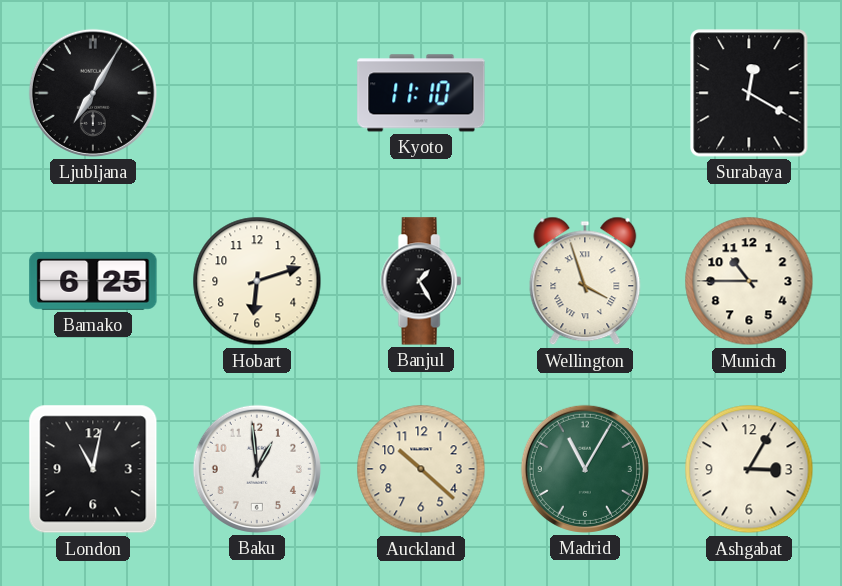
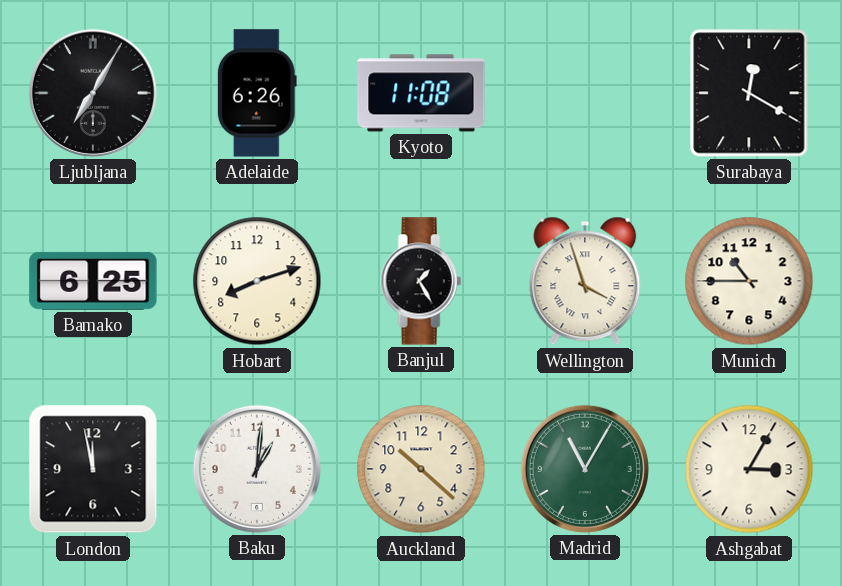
Adelaide: none -> 6:26
Kyoto: 11:10 -> 11:08
Hobart: 6:12 -> 8:12
London: 11:02 -> 11:58
Baku: 12:59 -> 1:01
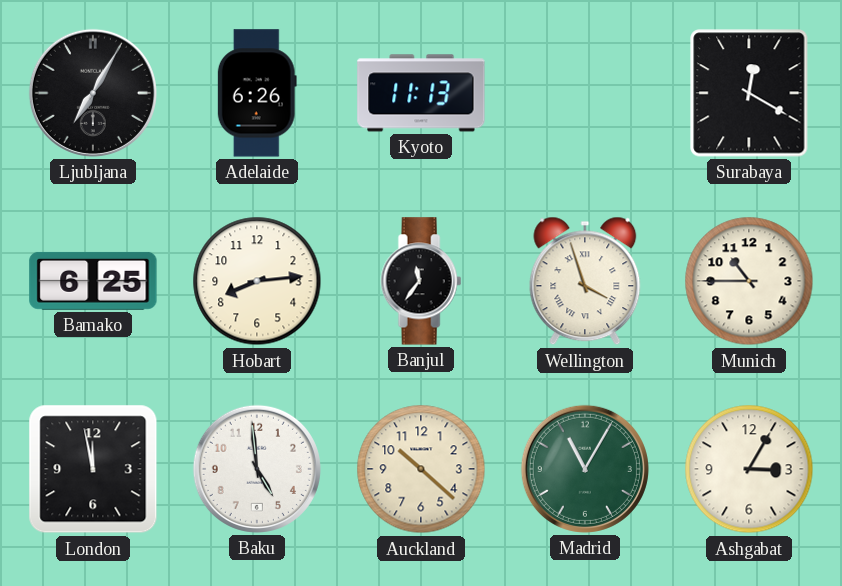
Kyoto: 11:08 -> 11:13
Hobart: 8:12 -> 8:14
Banjul: 1:25 -> 11:36
Baku: 1:01 -> 4:59
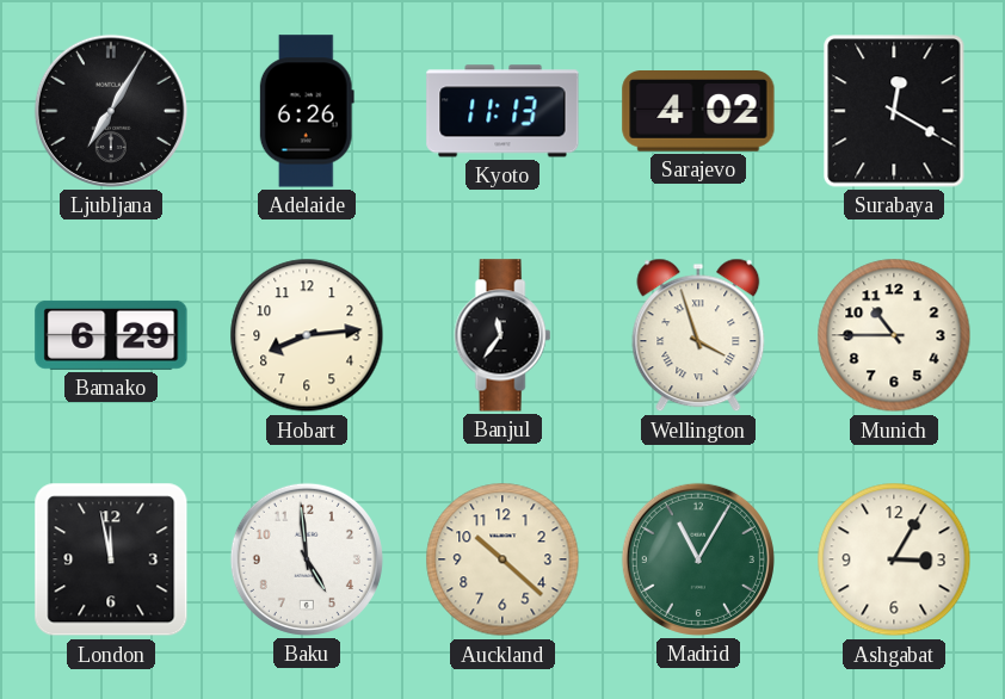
Sarajevo: none -> 4:02
Bamako: 6:25 -> 6:29
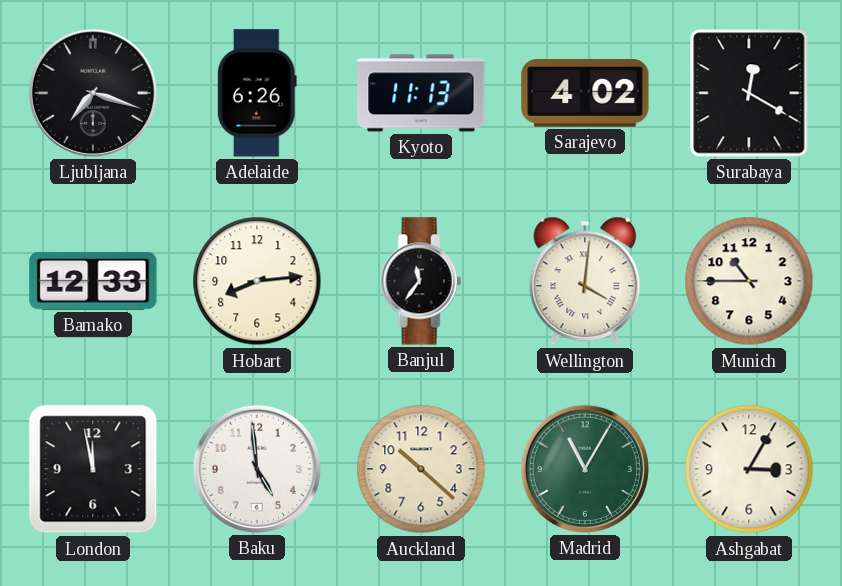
Ljubljana: 7:05 -> 7:18
Bamako: 6:29 -> 12:33
Wellington: 3:57 -> 4:01
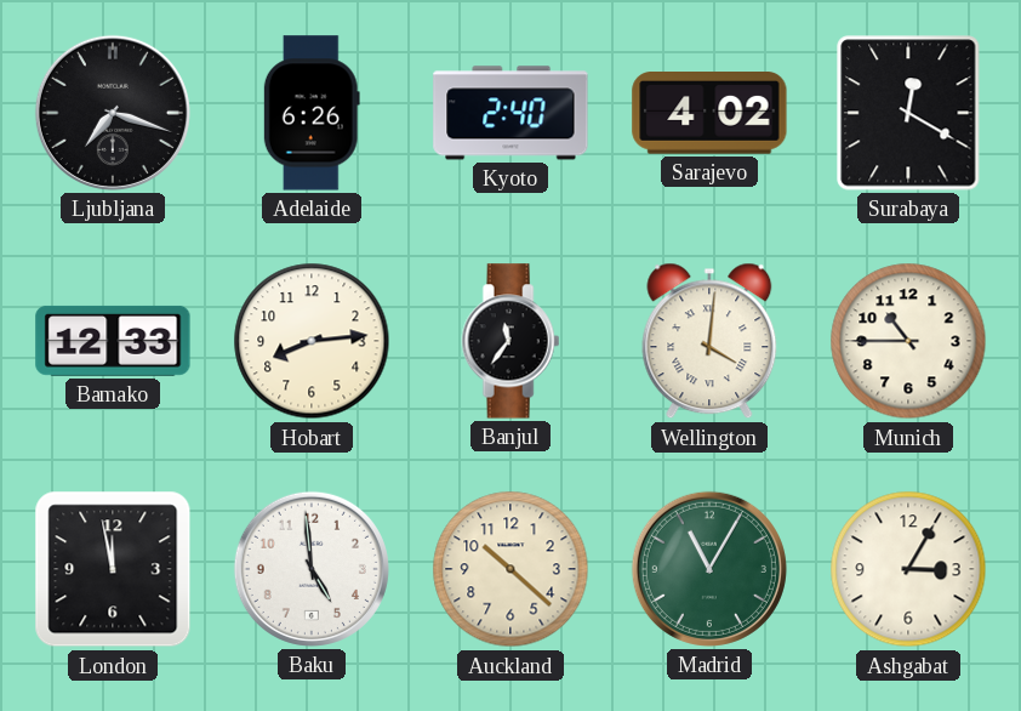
Kyoto: 11:13 -> 2:40
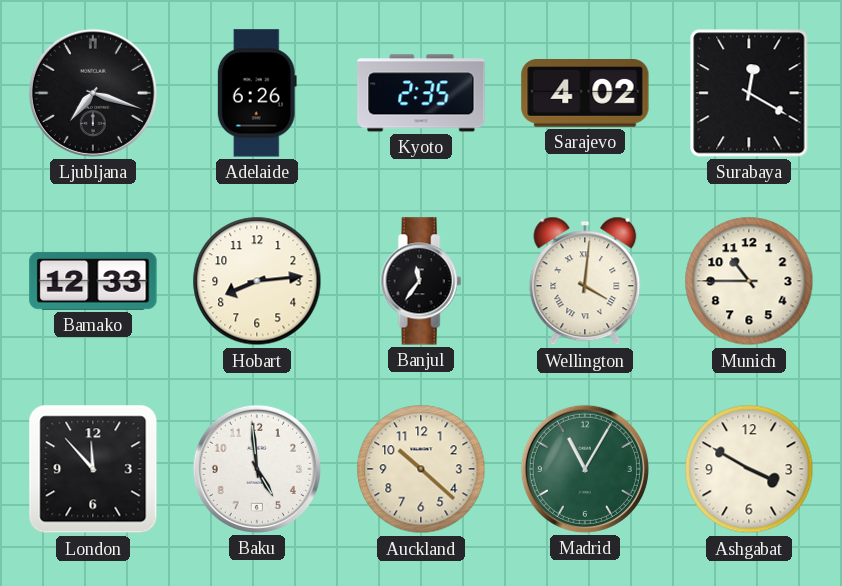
Kyoto: 2:40 -> 2:35
London: 11:58 -> 11:53
Ashgabat: 3:05 -> 3:50
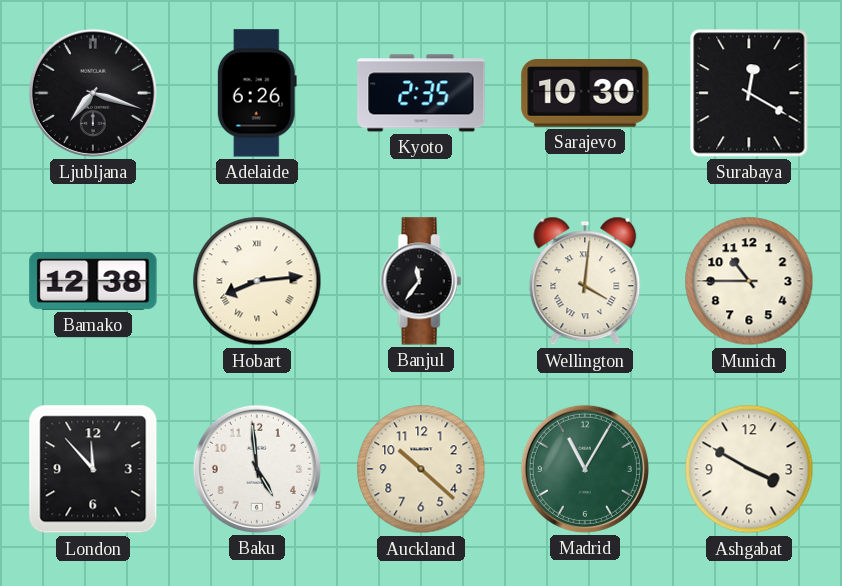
Sarajevo: 4:02 -> 10:30
Bamako: 12:33 -> 12:38
Hobart numerals: Arabic -> Roman
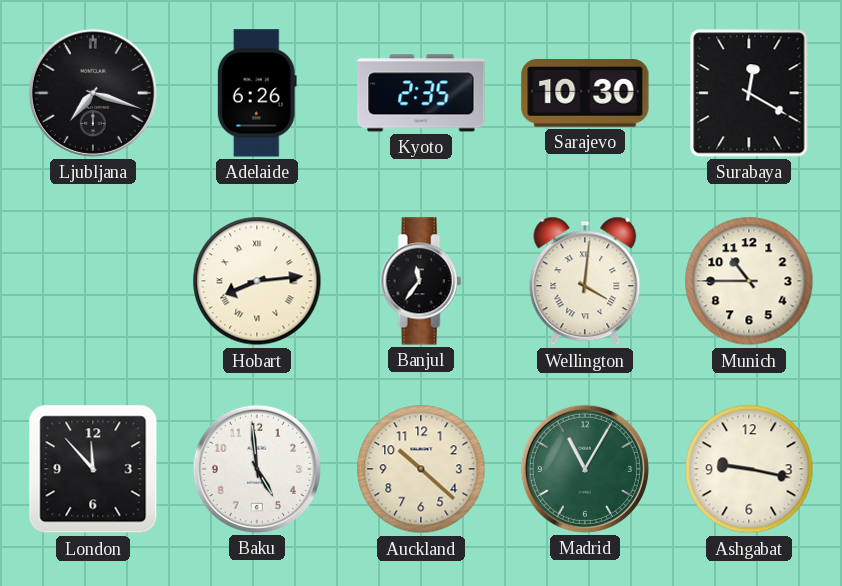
Bamako: 12:38 -> none
Ashgabat: 3:50 -> 9:17
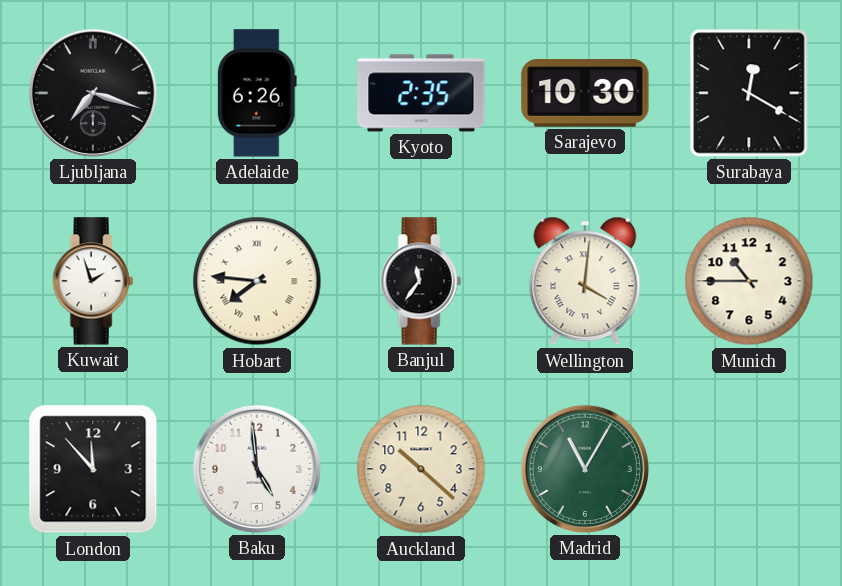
Kuwait: none -> 1:57
Hobart: 8:14 -> 7:46
Ashgabat: 9:17 -> none
